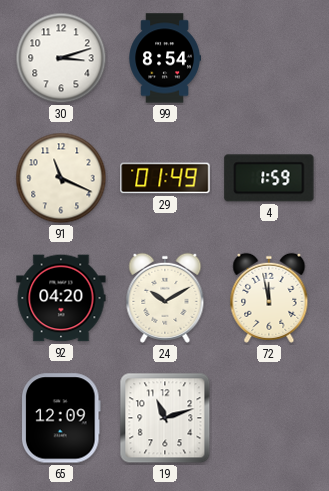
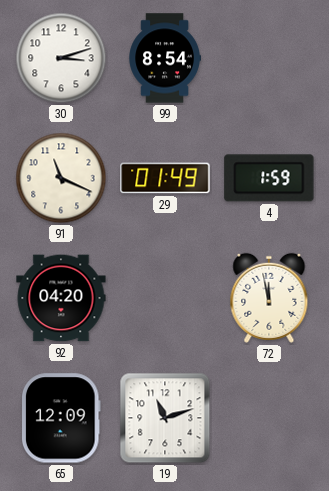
24: 10:10 -> none
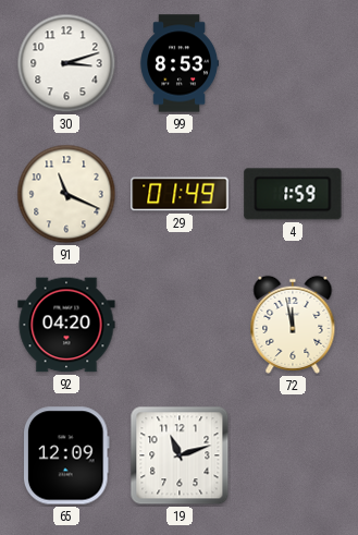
99: 8:54 -> 8:53
